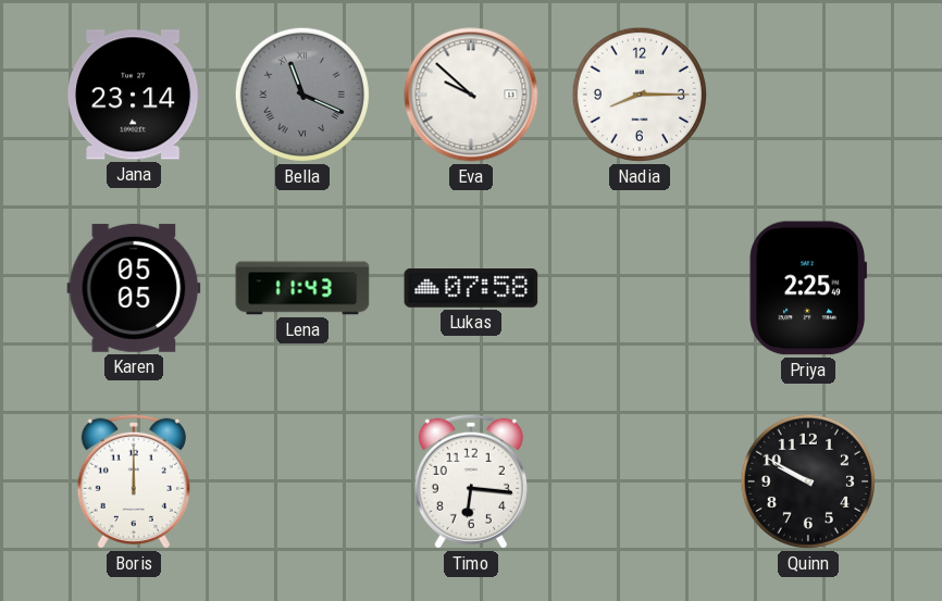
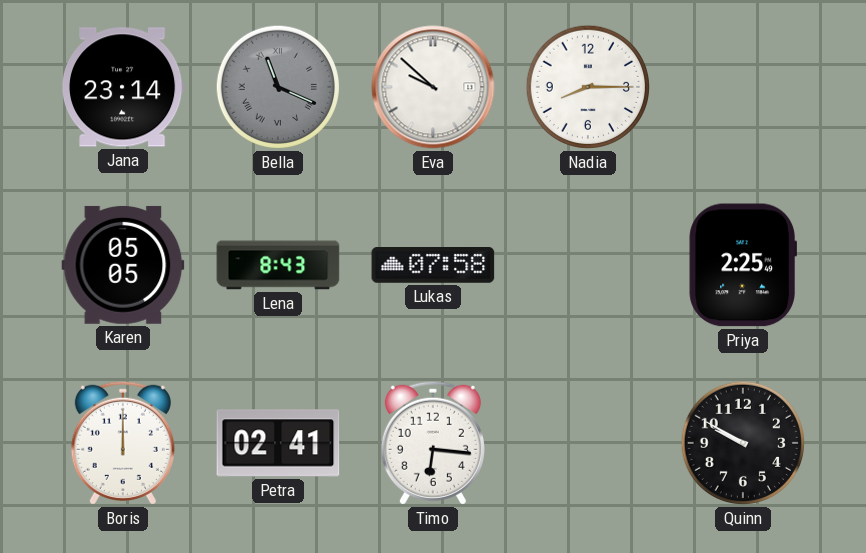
Lena: 11:43 -> 8:43
Petra: none -> 02:41
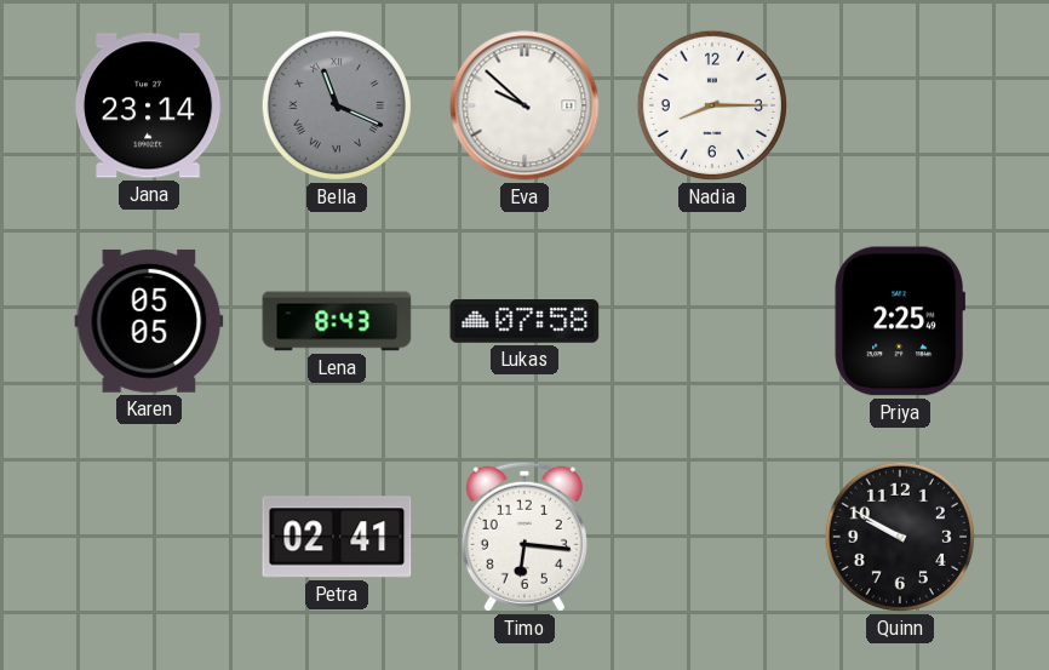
Boris: 12:00 -> none
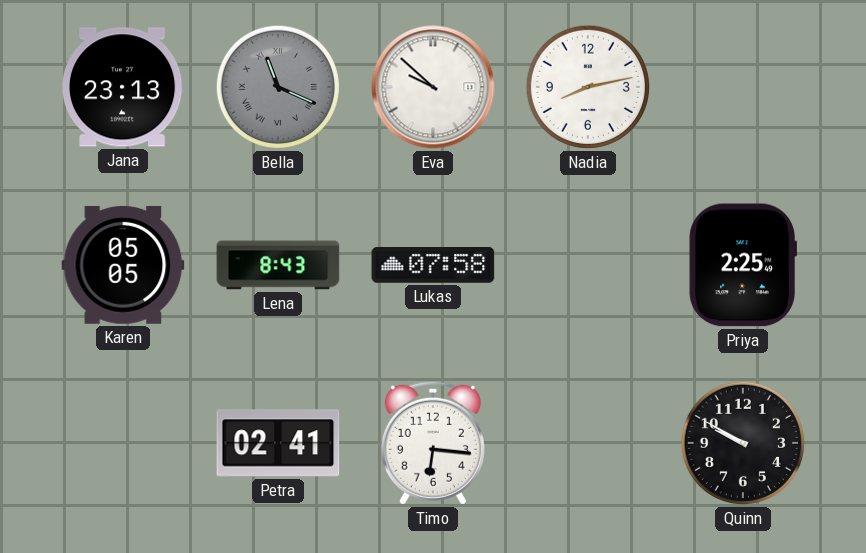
Jana: 23:14 -> 23:13
Nadia: 8:15 -> 8:13
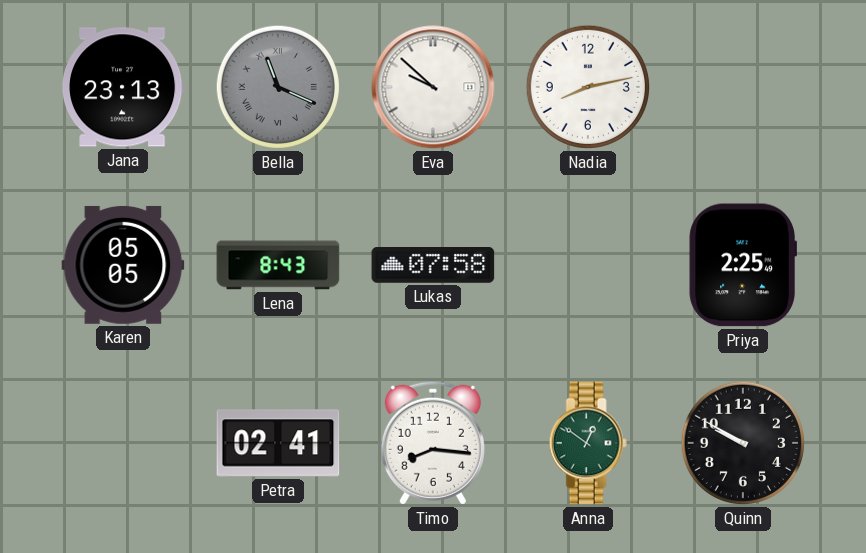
Timo: 6:16 -> 8:16
Anna: none -> 12:51
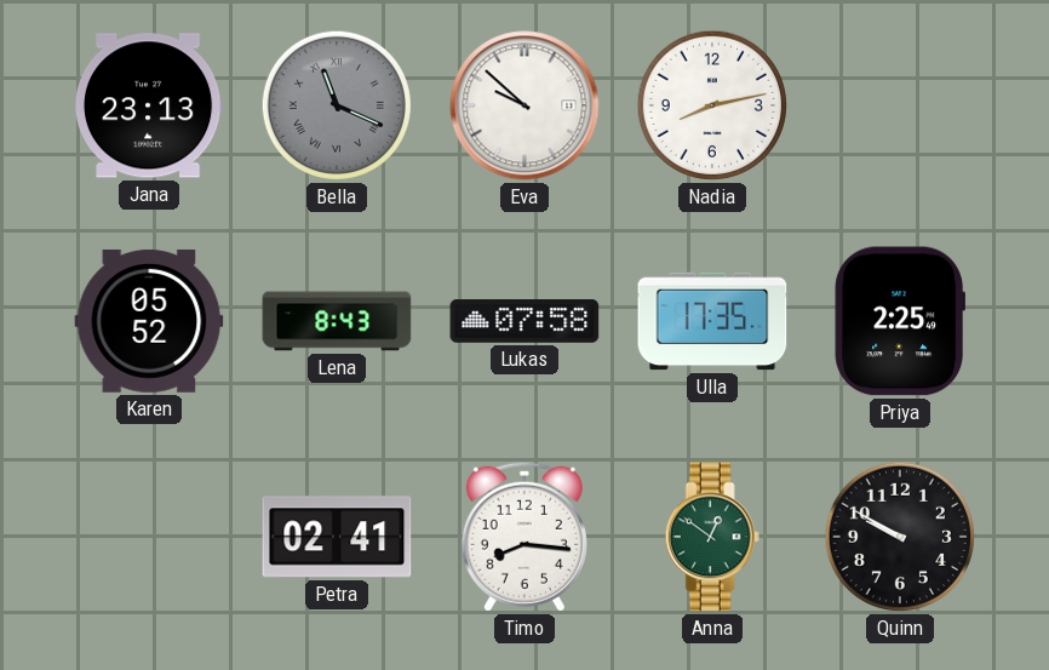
Karen: 05:05 -> 05:52
Ulla: none -> 17:35
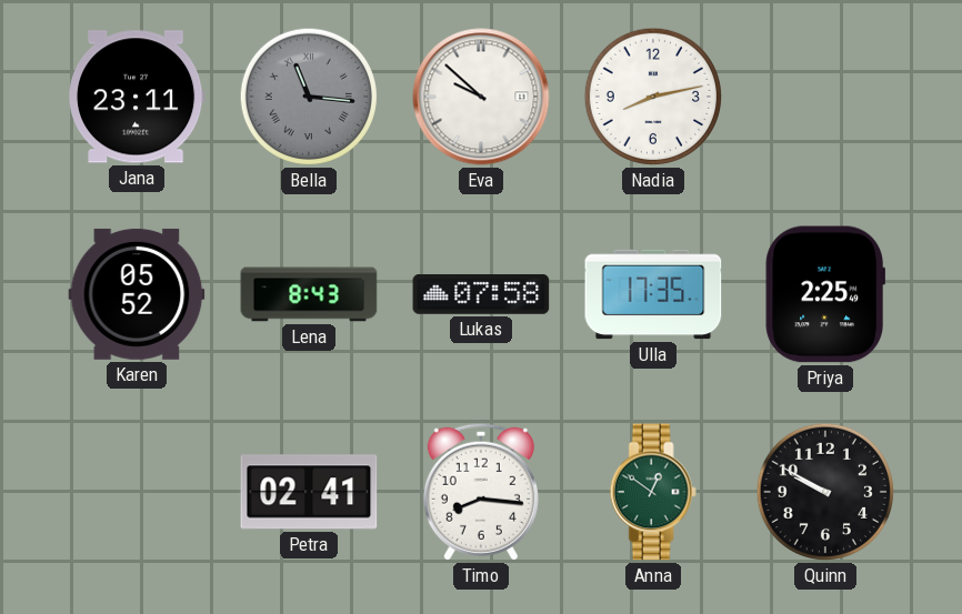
Jana: 23:13 -> 23:11
Bella: 11:19 -> 11:16
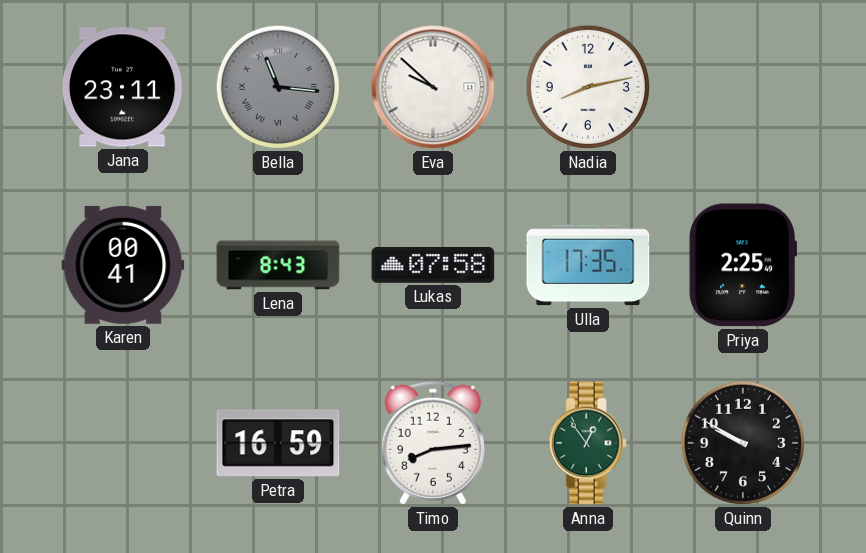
Karen: 05:52 -> 00:41
Petra: 02:41 -> 16:59
Timo: 8:16 -> 8:14
Anna: 12:51 -> 12:54
